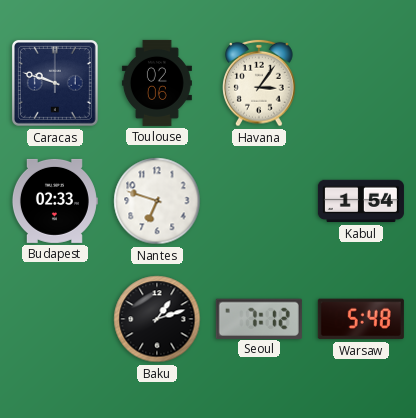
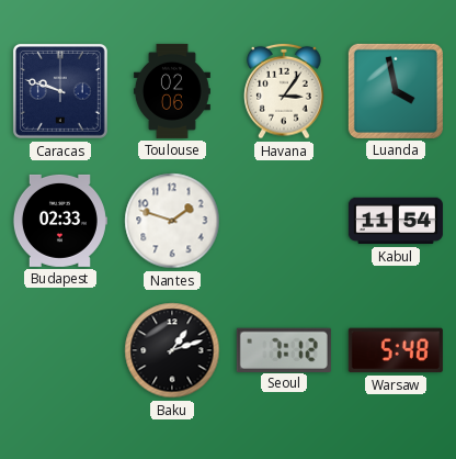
Luanda: none -> 3:58
Nantes: 6:48 -> 1:48
Kabul: 1:54 -> 11:54
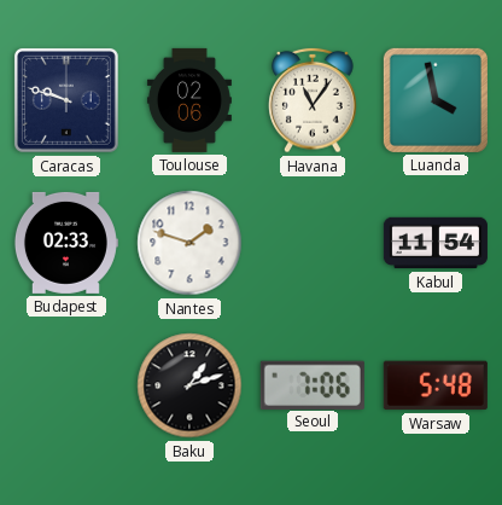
Havana: 3:06 -> 11:06
Seoul: 7:12 -> 7:06
